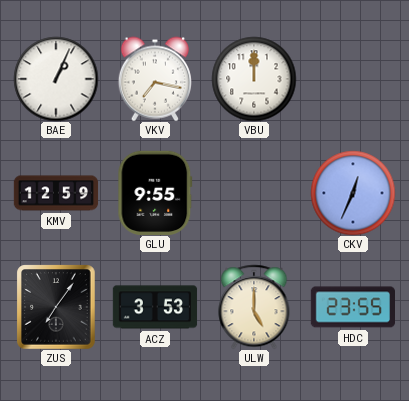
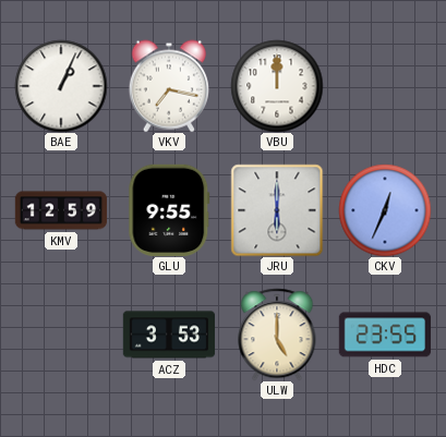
JRU: none -> 6:00
ZUS: 7:06 -> none
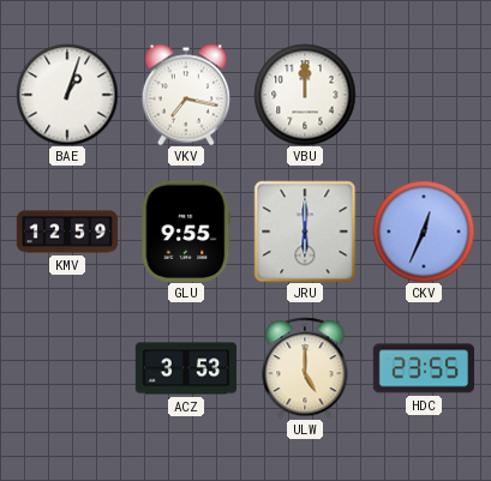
BAE: 1:04 -> 1:03
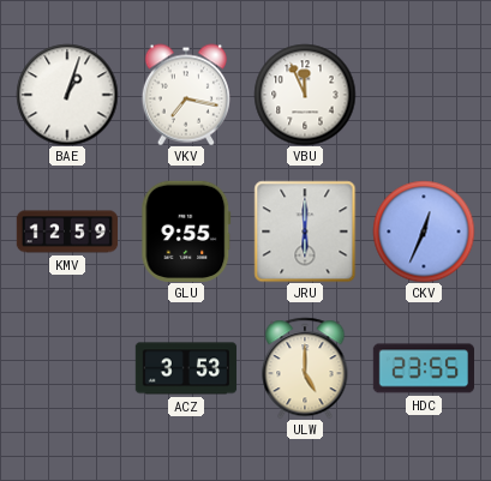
VBU: 12:00 -> 11:56
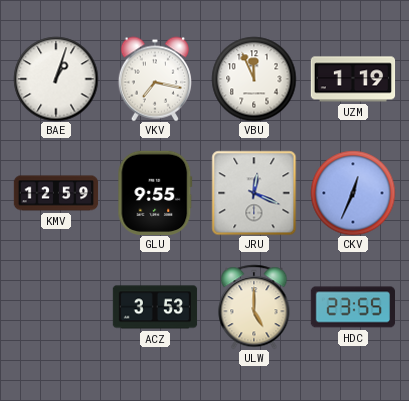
UZM: none -> 1:19
JRU: 6:00 -> 12:19
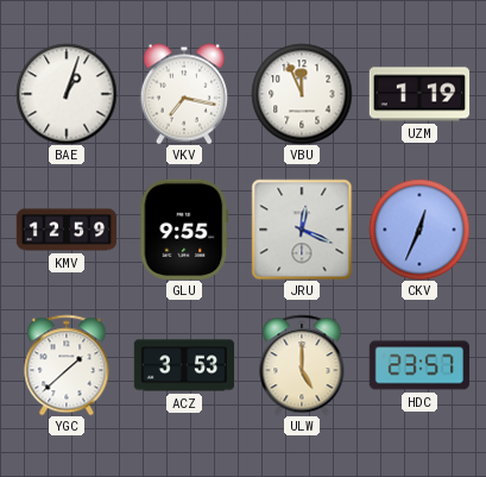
YGC: none -> 1:38
HDC: 23:55 -> 23:57
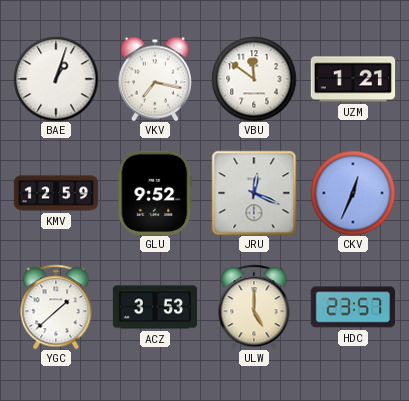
VBU: 11:56 -> 11:51
UZM: 1:19 -> 1:21
GLU: 9:55 -> 9:52
